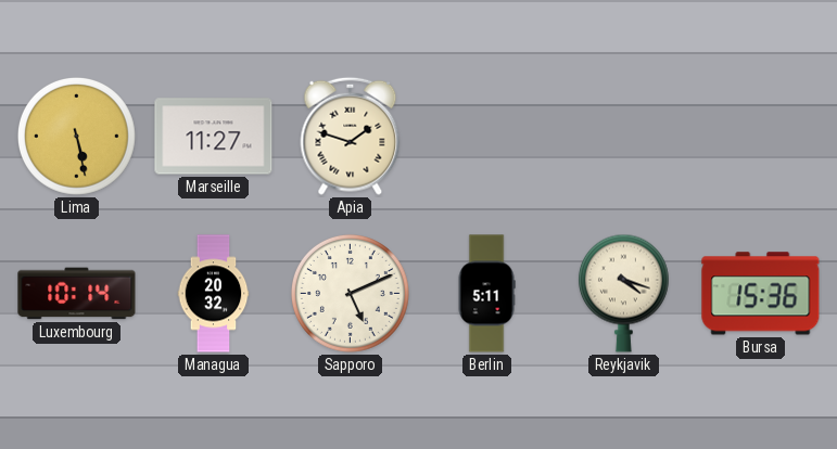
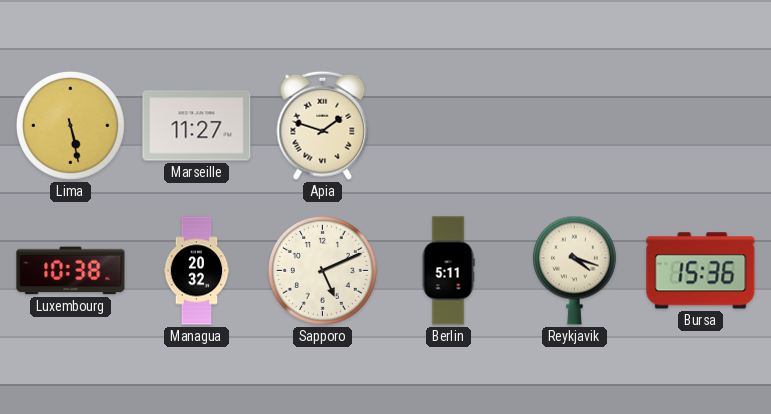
Luxembourg: 10:14 -> 10:38
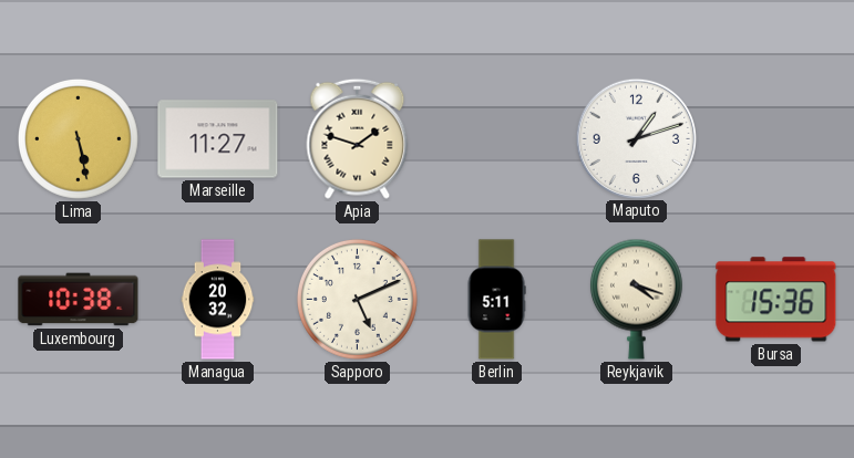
Maputo: none -> 1:12
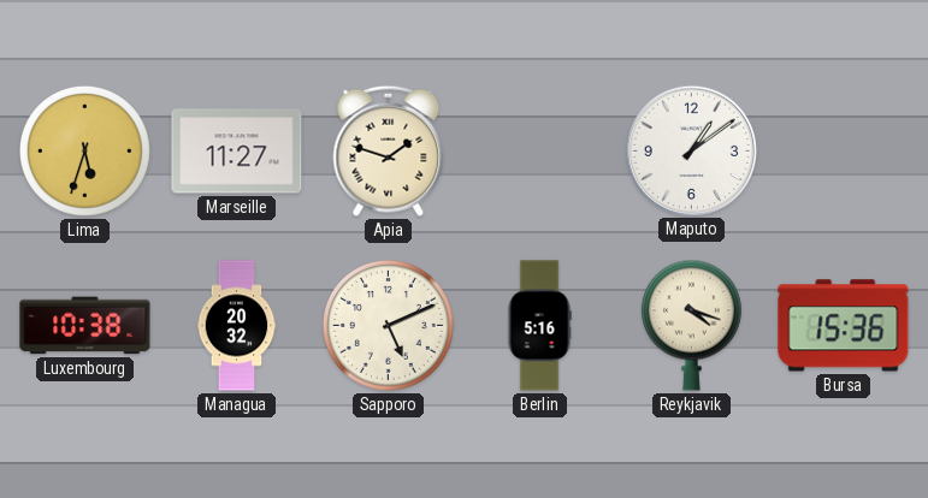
Lima: 5:28 -> 5:33
Maputo: 1:12 -> 1:09
Berlin: 5:11 -> 5:16
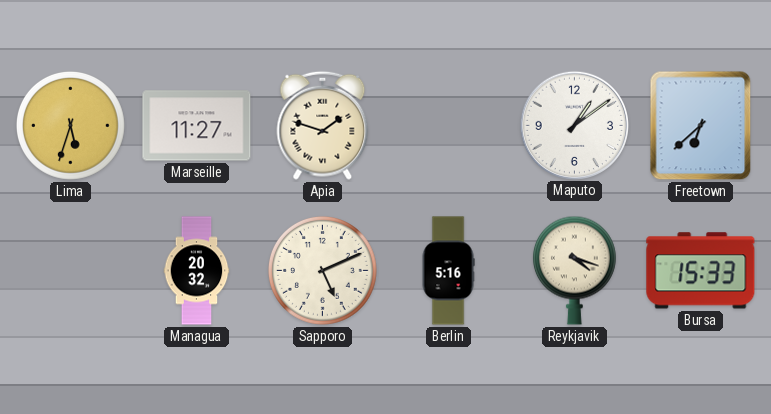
Freetown: none -> 6:38
Luxembourg: 10:38 -> none
Bursa: 15:36 -> 15:33
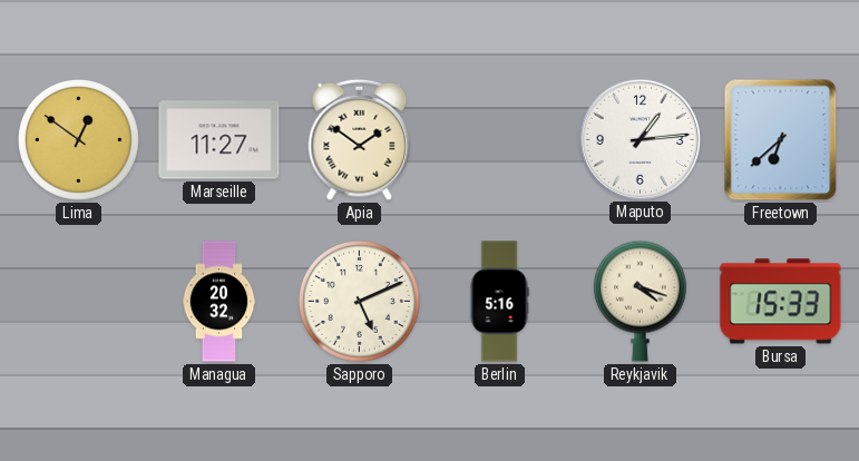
Lima: 5:33 -> 12:51
Apia: 1:48 -> 1:51
Maputo: 1:09 -> 1:14
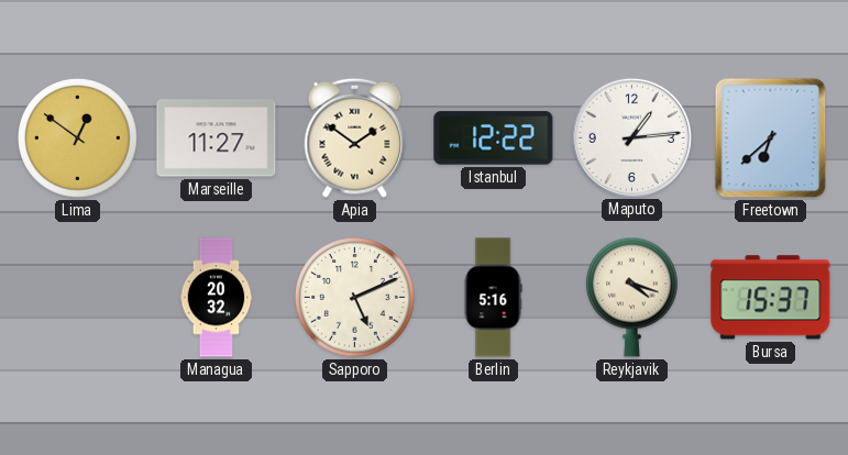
Istanbul: none -> 12:22
Bursa: 15:33 -> 15:37
